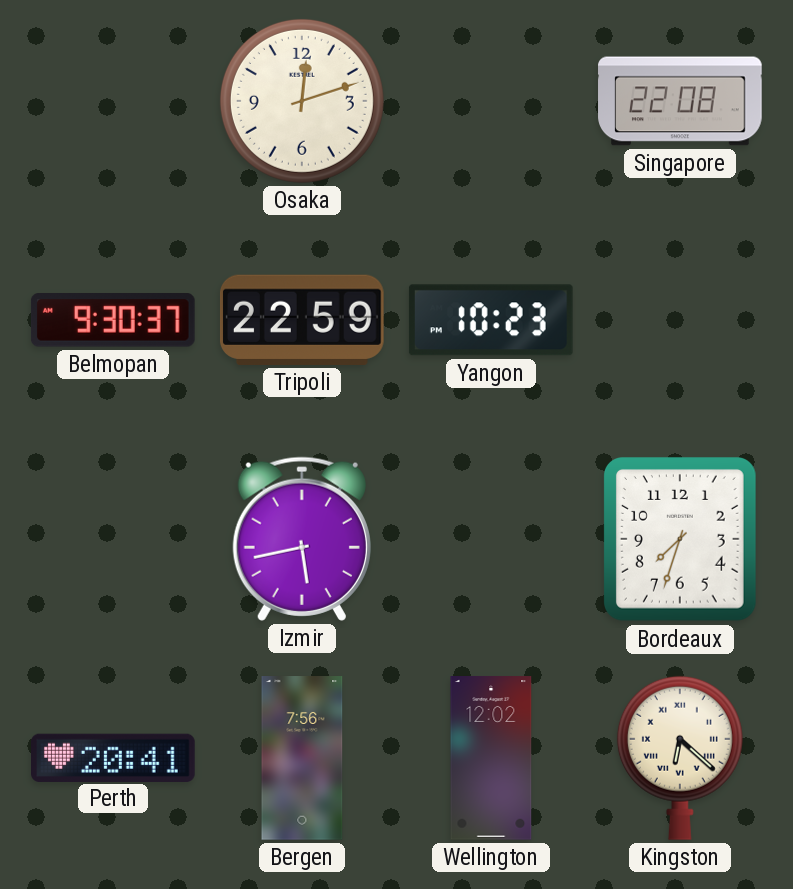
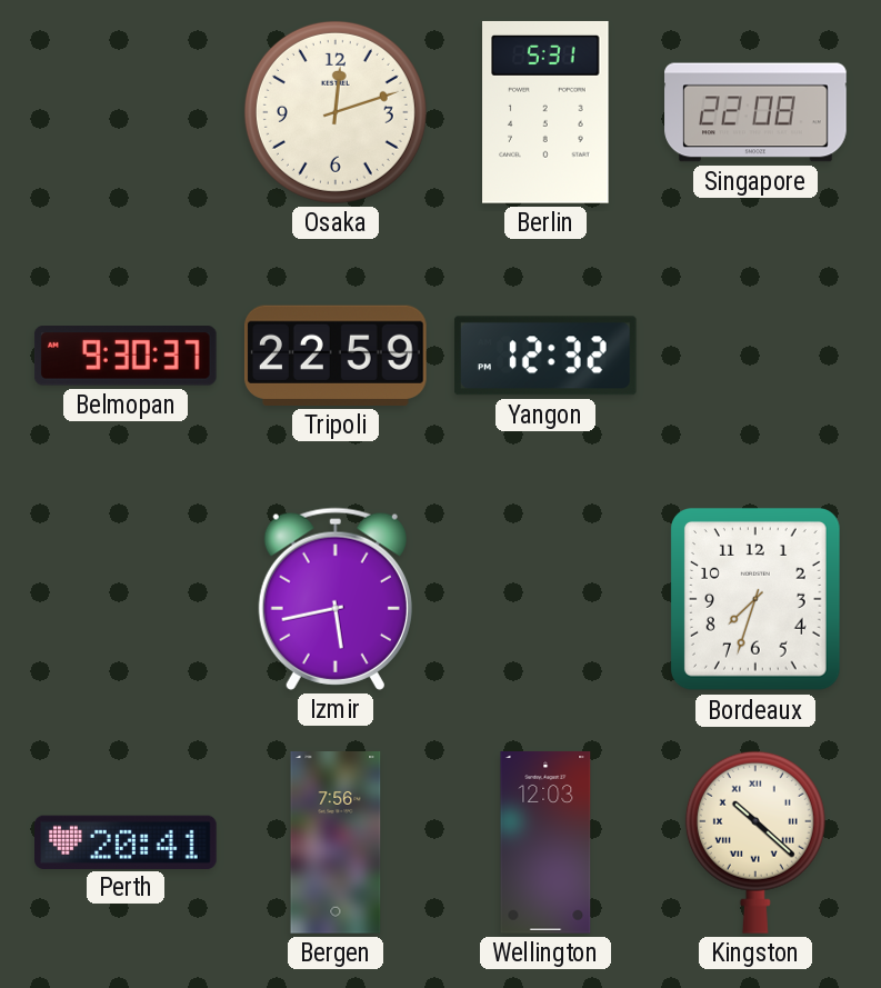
Berlin: none -> 5:31
Yangon: 10:23 -> 12:32
Wellington: 12:02 -> 12:03
Kingston: 6:22 -> 10:22
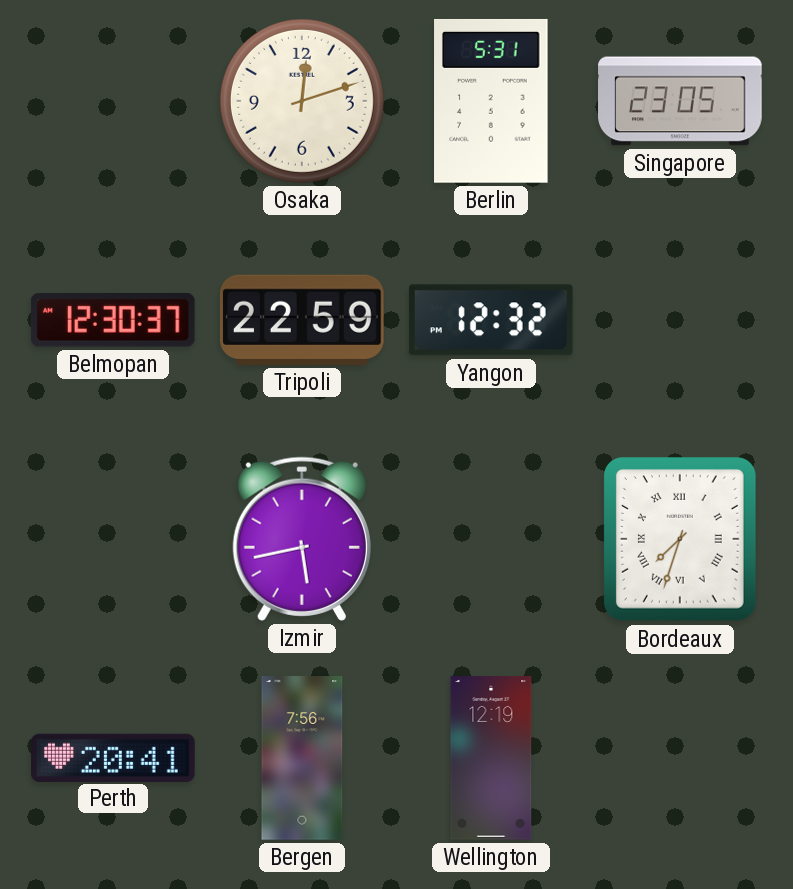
Singapore: 22:08 -> 23:05
Belmopan: 9:30 -> 12:30
Bordeaux numerals: Arabic -> Roman
Wellington: 12:03 -> 12:19
Kingston: 10:22 -> none
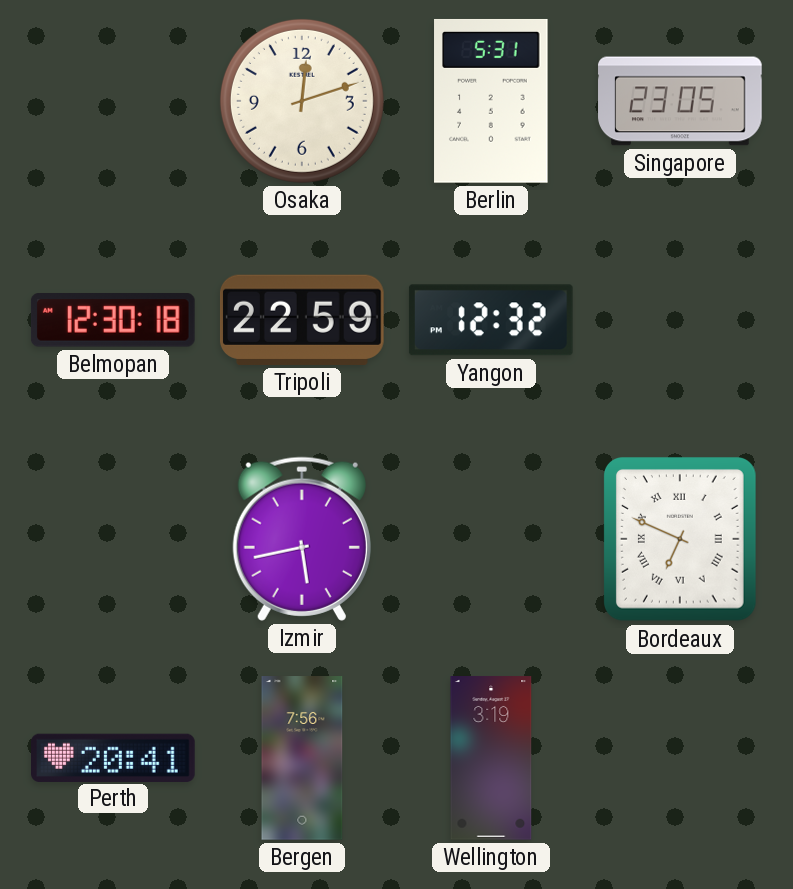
Belmopan: 12:30:37 -> 12:30:18
Bordeaux: 7:33 -> 6:49
Wellington: 12:19 -> 3:19
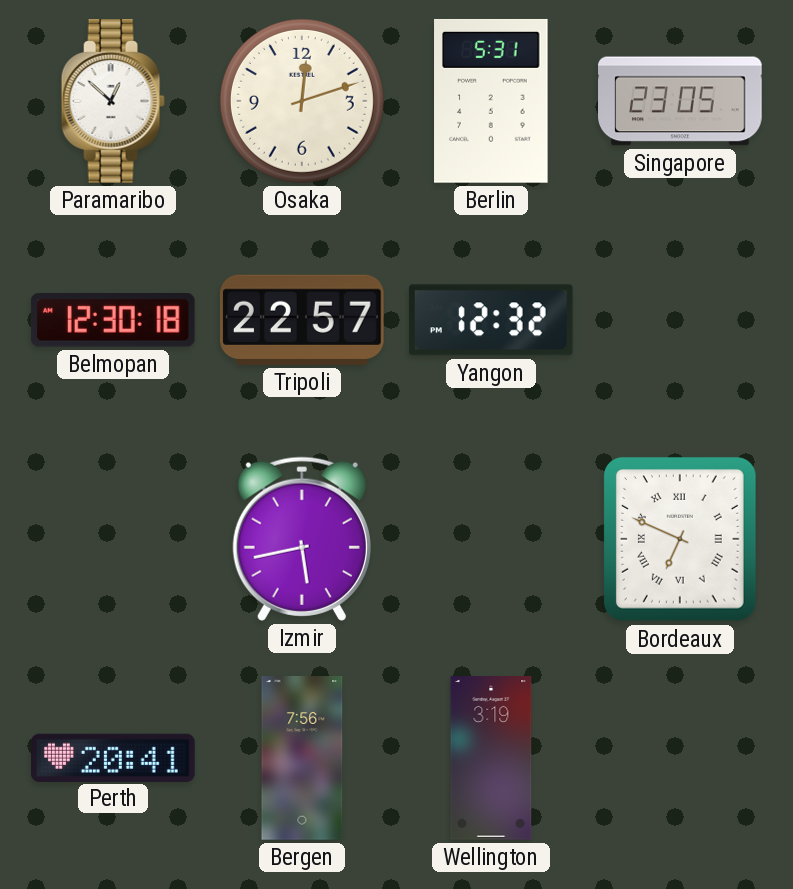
Paramaribo: none -> 12:52
Tripoli: 22:59 -> 22:57
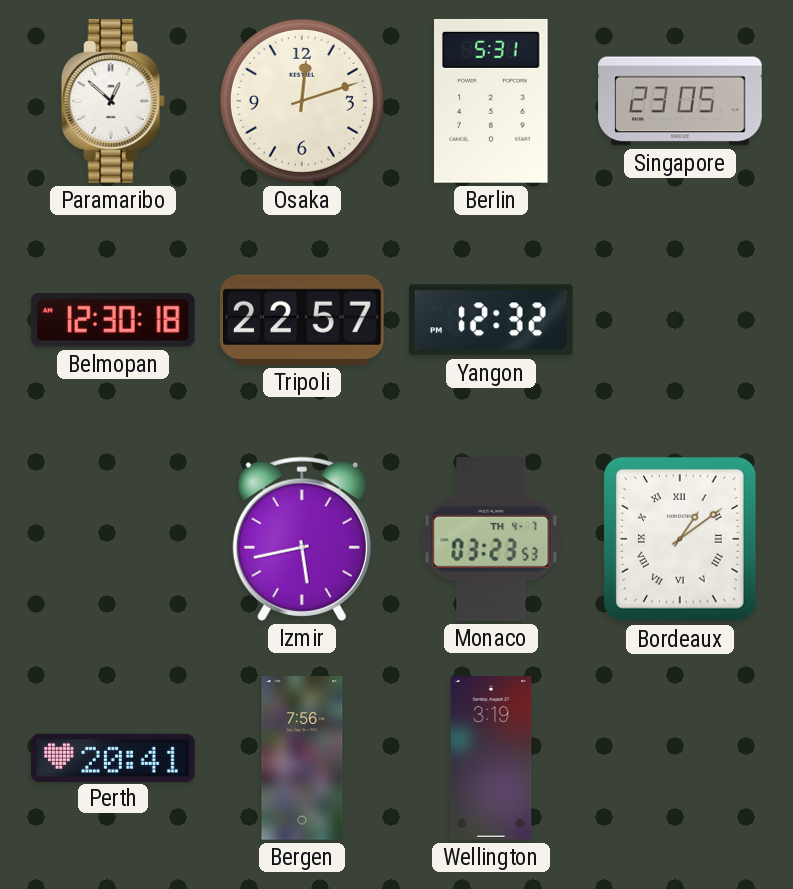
Monaco: none -> 03:23
Bordeaux: 6:49 -> 1:09
